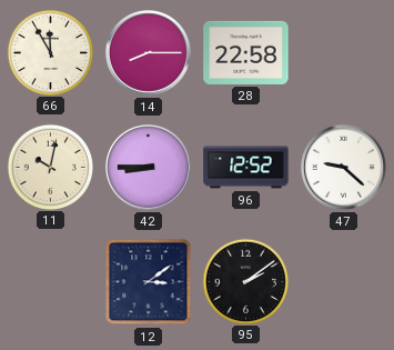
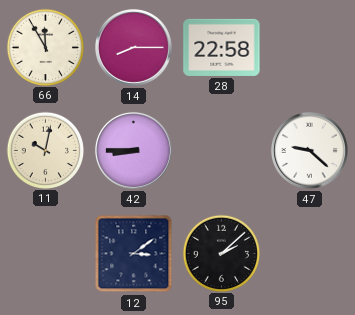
96: 12:52 -> none
95: 2:09 -> 2:08
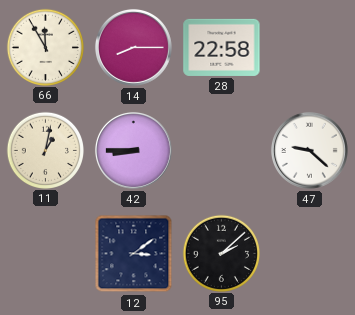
11: 10:02 -> 1:02
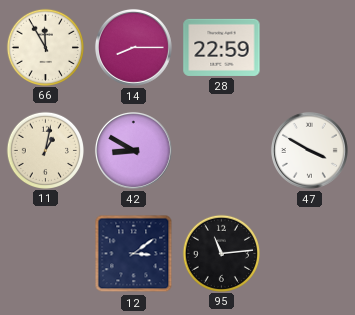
28: 22:58 -> 22:59
42: 8:45 -> 8:50
47: 9:22 -> 3:50
95: 2:08 -> 11:14
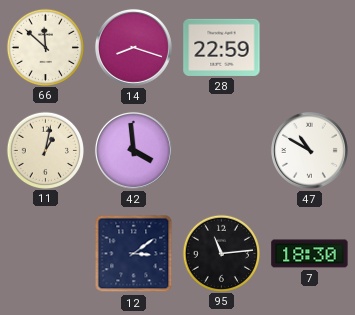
66: 11:55 -> 11:52
14: 8:15 -> 8:18
42: 8:50 -> 3:59
47: 3:50 -> 10:50
7: none -> 18:30
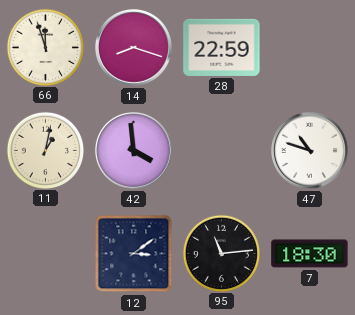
66: 11:52 -> 11:57
47: 10:50 -> 10:48
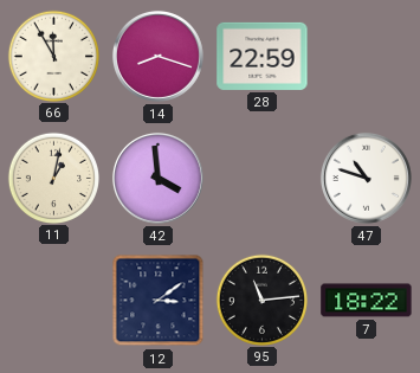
66: 11:57 -> 11:55
7: 18:30 -> 18:22
